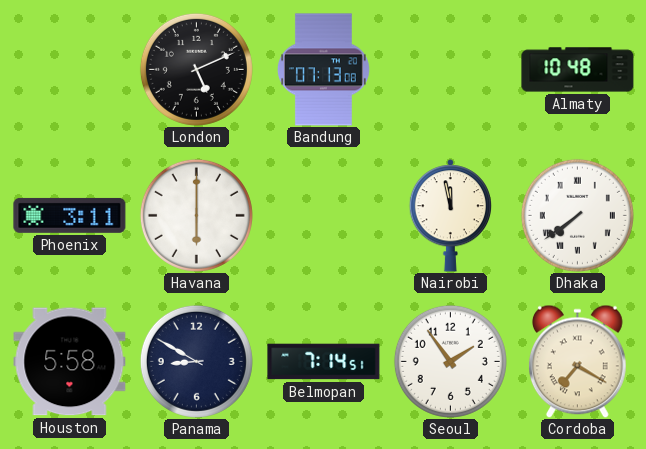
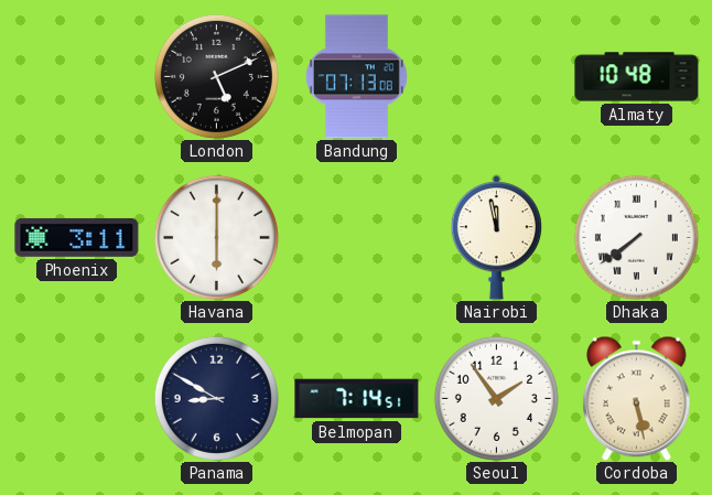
Houston: 5:58 -> none
Cordoba: 7:20 -> 5:28
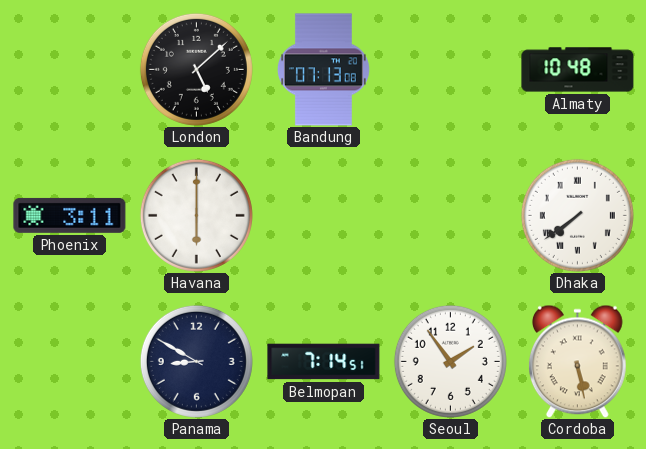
London: 5:11 -> 5:08
Nairobi: 11:58 -> none
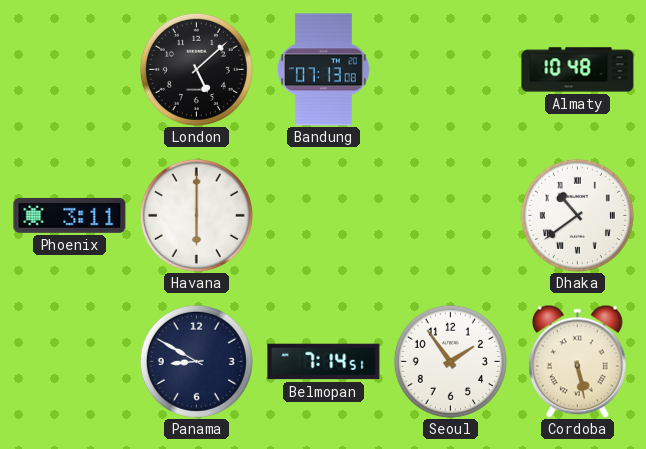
Dhaka: 7:39 -> 10:39
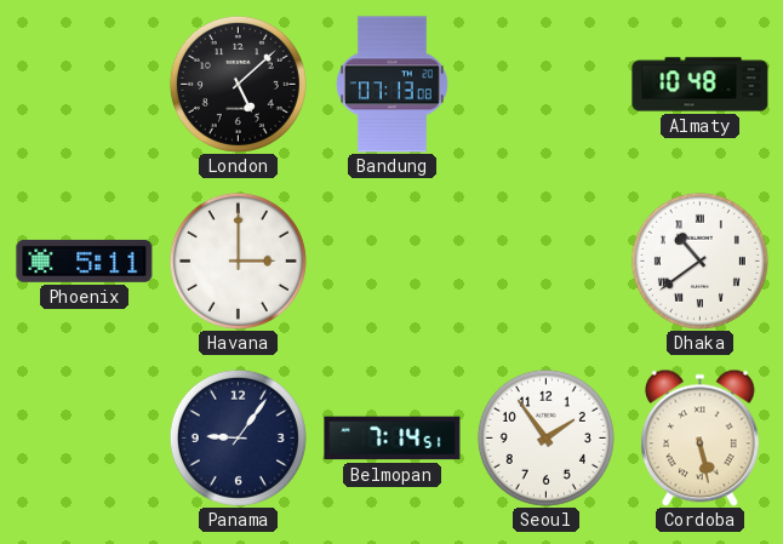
Phoenix: 3:11 -> 5:11
Havana: 6:00 -> 3:00
Panama: 8:50 -> 9:06
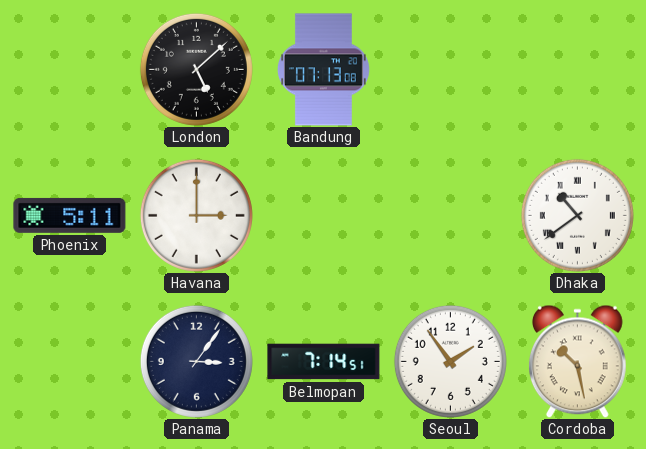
Almaty: 10:48 -> none
Panama: 9:06 -> 3:06
Cordoba: 5:28 -> 10:28
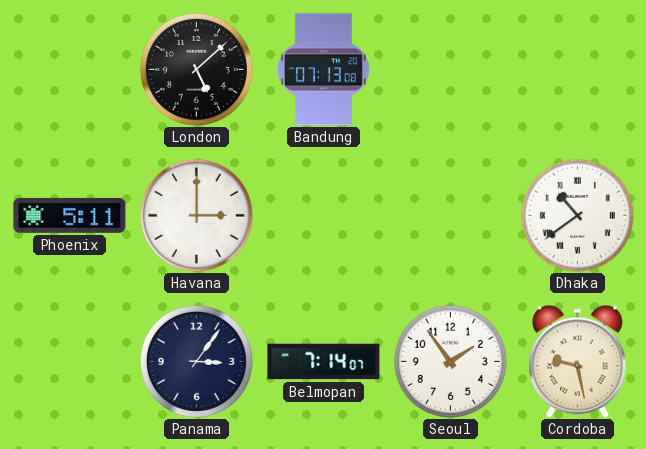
Belmopan: 7:14:51 -> 7:14:07
Cordoba: 10:28 -> 9:28
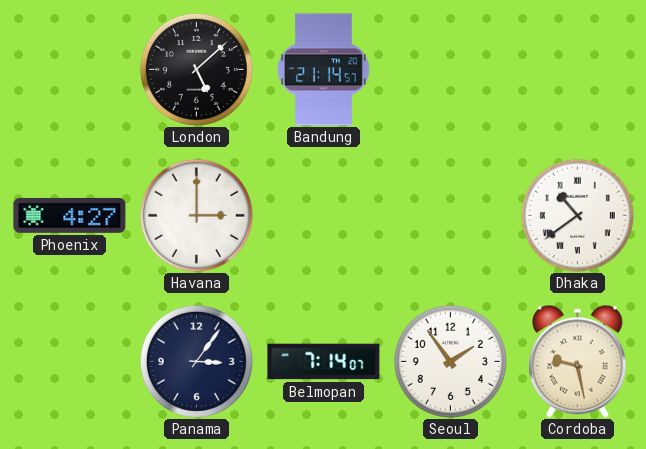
Bandung: 07:13 -> 21:14
Phoenix: 5:11 -> 4:27
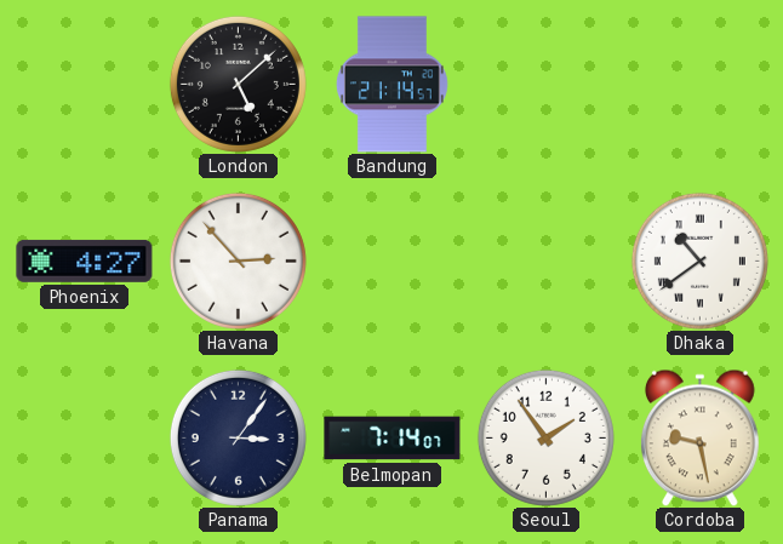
Havana: 3:00 -> 2:53
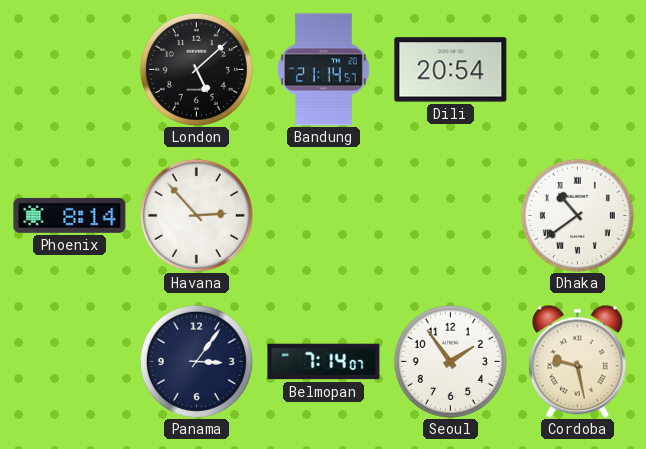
Dili: none -> 20:54
Phoenix: 4:27 -> 8:14
